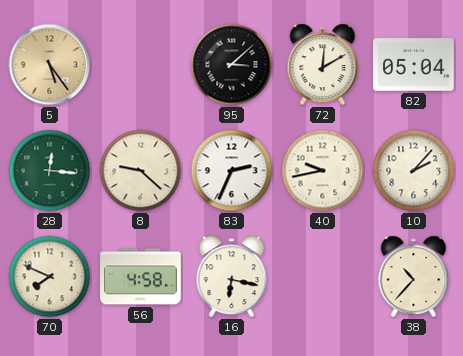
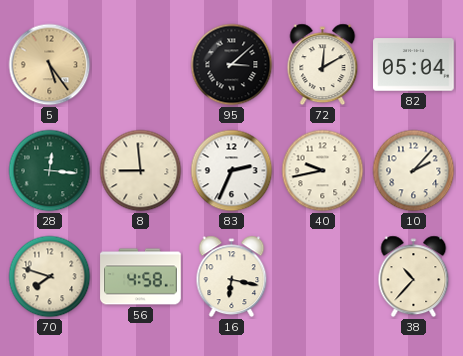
8: 9:22 -> 8:59
70: 7:49 -> 7:48
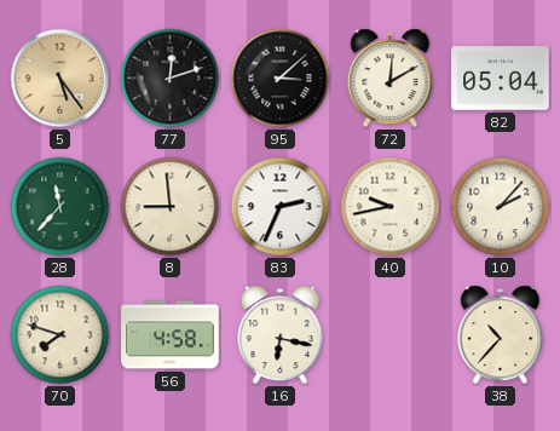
77: none -> 12:12
28: 12:16 -> 11:37
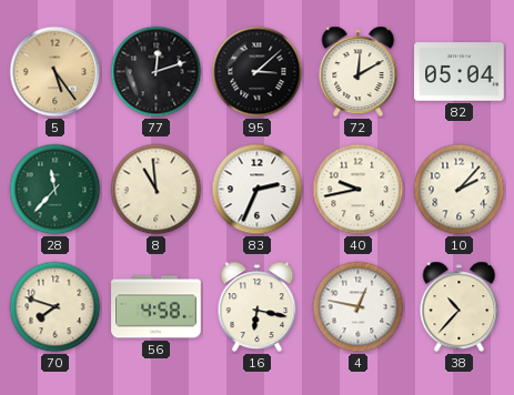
8: 8:59 -> 10:59
4: none -> 12:47
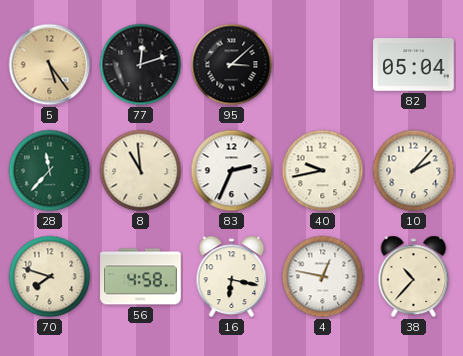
72: 12:10 -> none
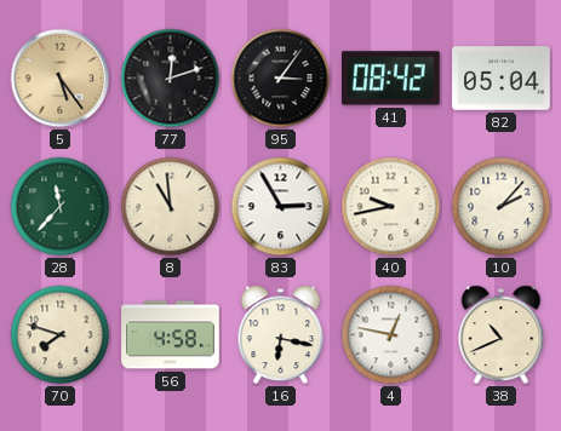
95: 3:08 -> 3:06
41: none -> 08:42
83: 2:34 -> 2:55
38: 10:37 -> 10:41
